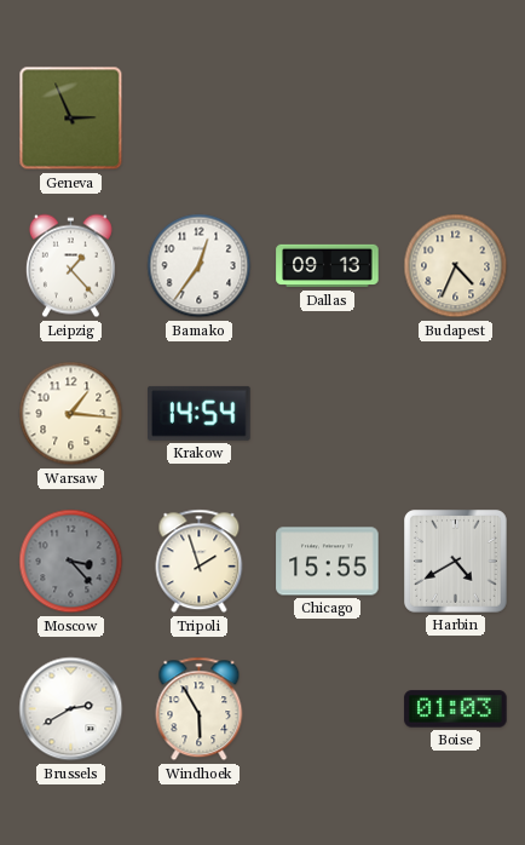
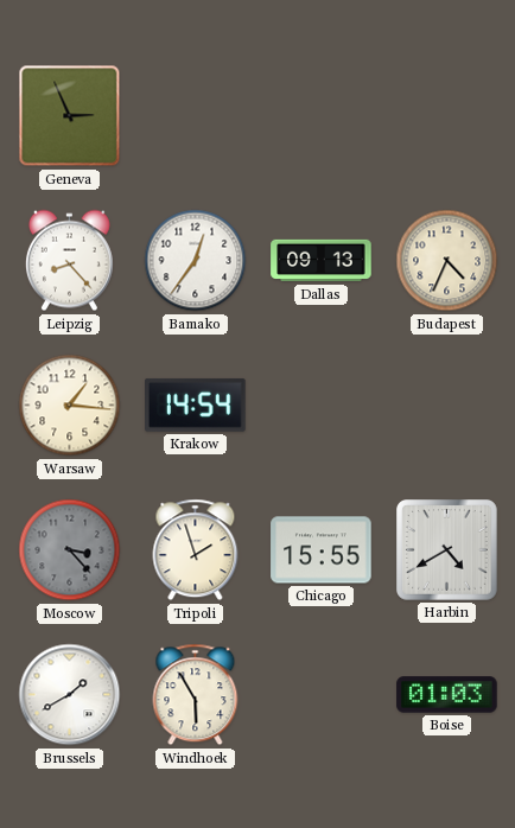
Leipzig: 1:23 -> 8:23
Brussels: 2:40 -> 1:40
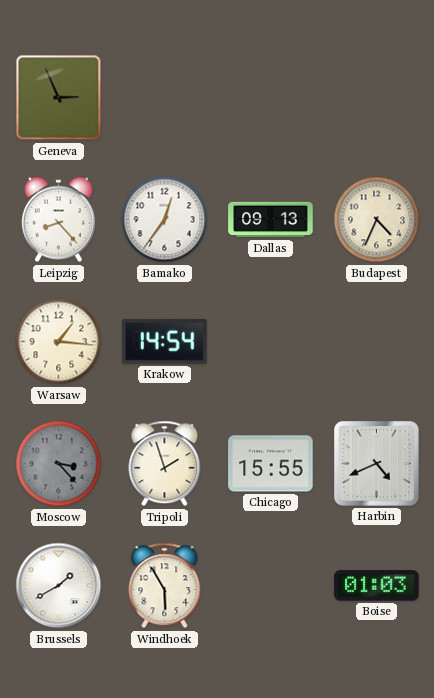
Harbin: 4:40 -> 4:41
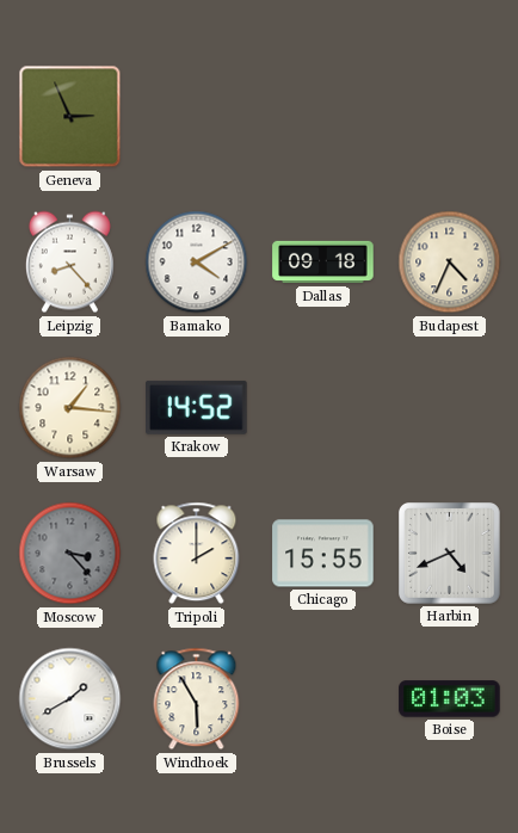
Bamako: 12:36 -> 4:10
Dallas: 09:13 -> 09:18
Krakow: 14:54 -> 14:52
Tripoli: 1:57 -> 2:00
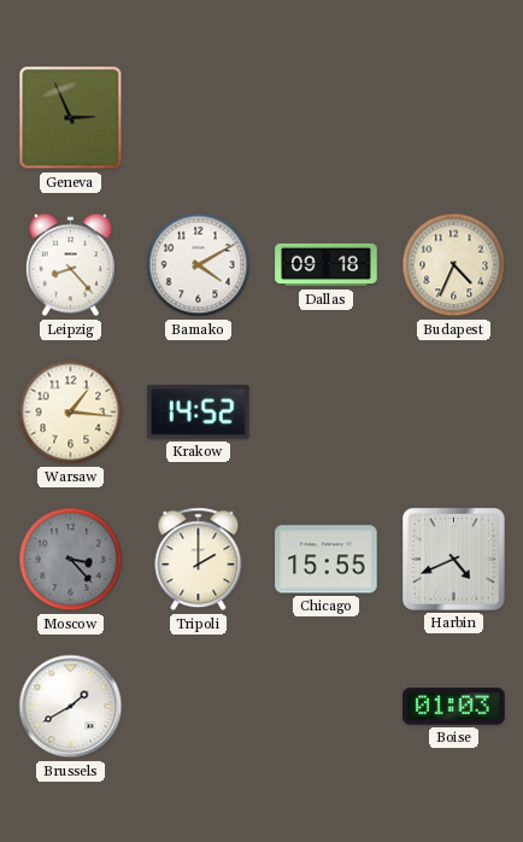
Windhoek: 5:55 -> none
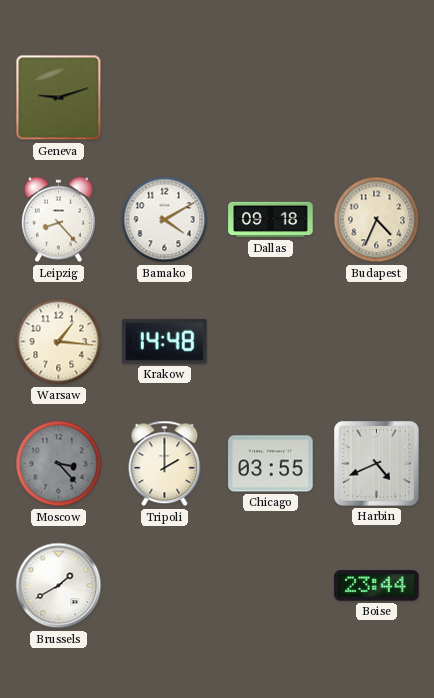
Geneva: 2:56 -> 9:12
Krakow: 14:52 -> 14:48
Chicago: 15:55 -> 03:55
Boise: 01:03 -> 23:44
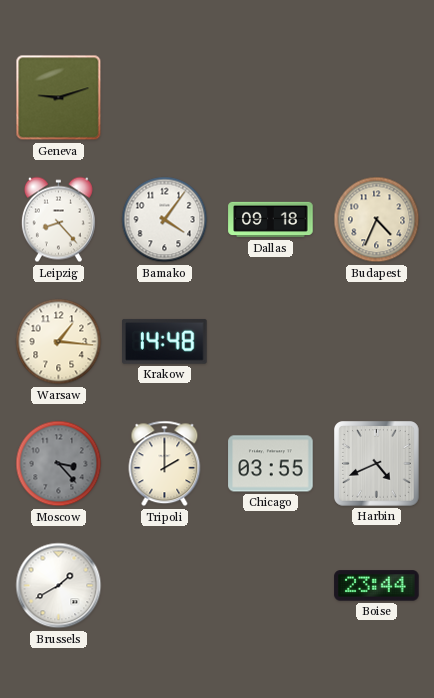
Bamako: 4:10 -> 4:06
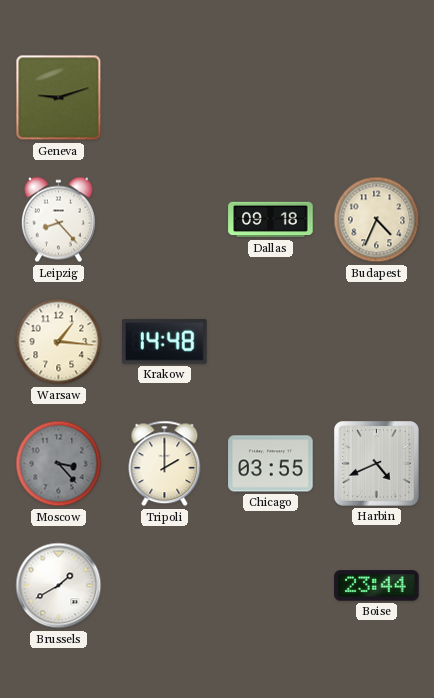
Bamako: 4:06 -> none
